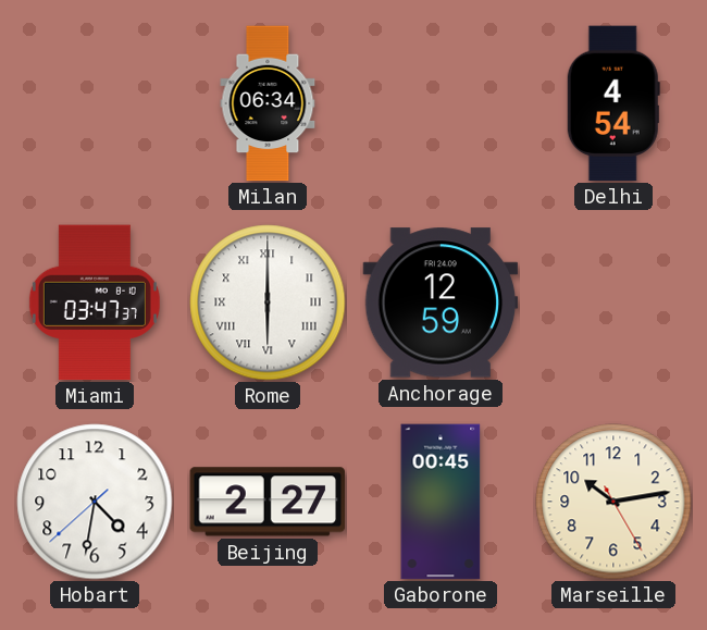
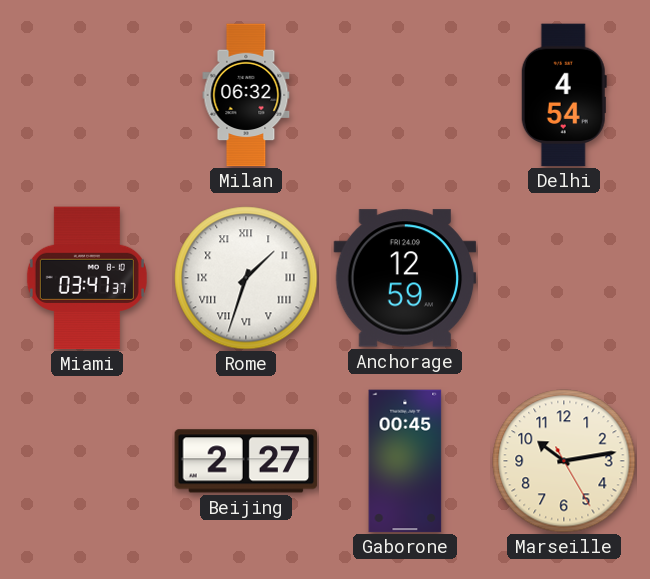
Milan: 06:34 -> 06:32
Rome: 6:00 -> 1:33
Hobart: 4:31 -> none
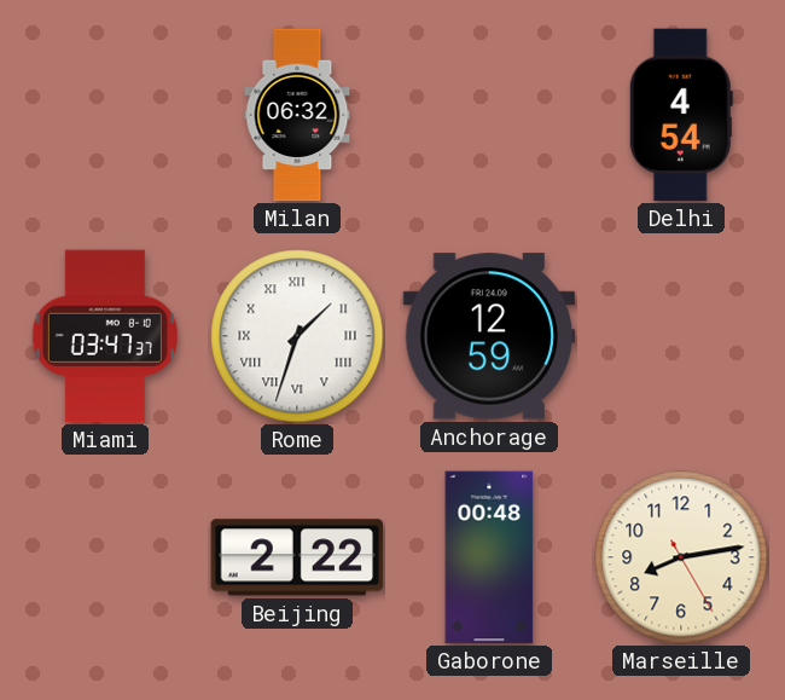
Beijing: 2:27 -> 2:22
Gaborone: 00:45 -> 00:48
Marseille: 10:13 -> 8:13
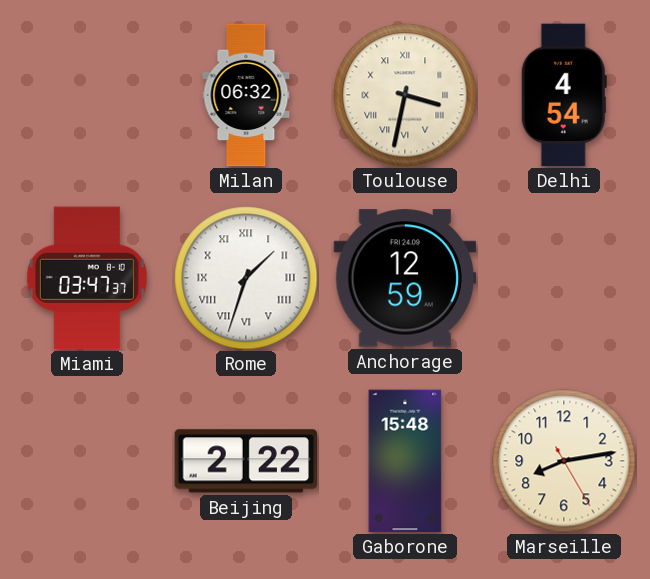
Toulouse: none -> 3:32
Gaborone: 00:48 -> 15:48
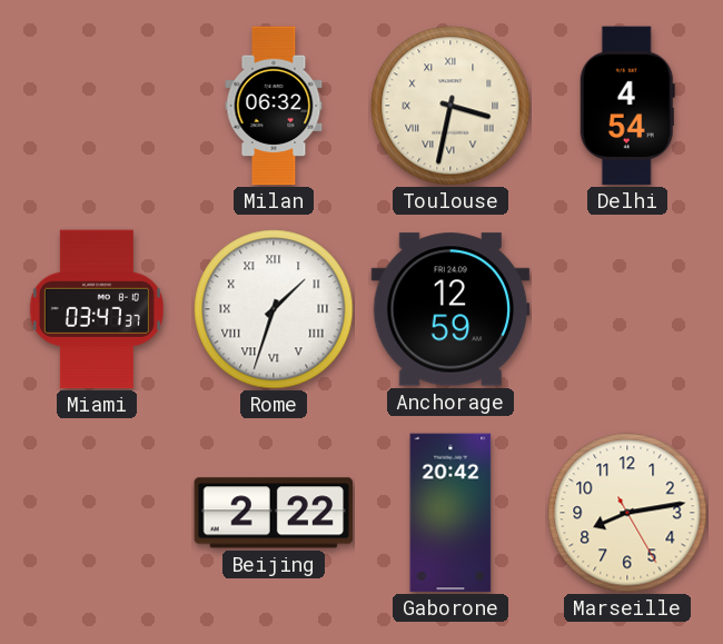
Gaborone: 15:48 -> 20:42
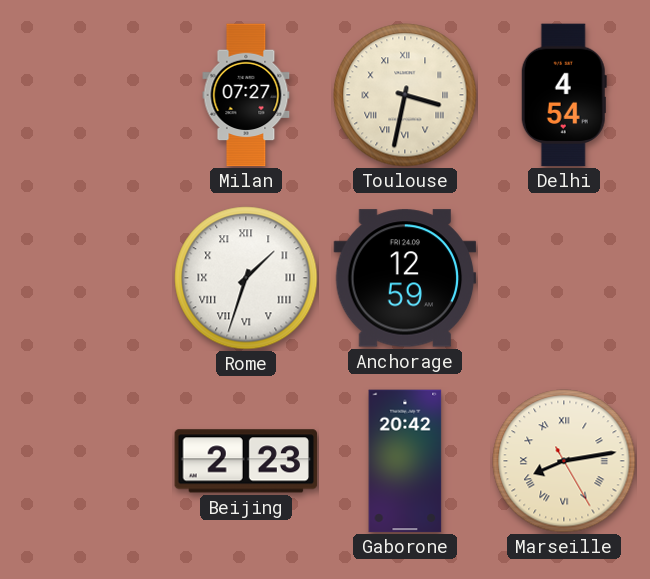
Milan: 06:32 -> 07:27
Miami: 03:47 -> none
Beijing: 2:22 -> 2:23
Marseille numerals: Arabic -> Roman
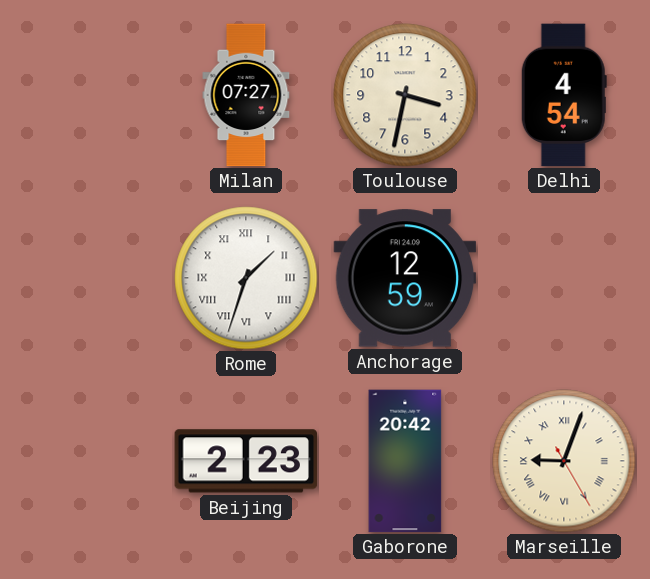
Toulouse numerals: Roman -> Arabic
Marseille: 8:13 -> 9:03
